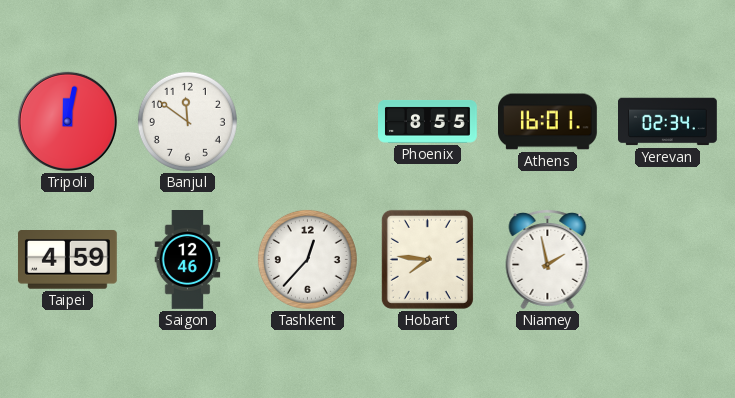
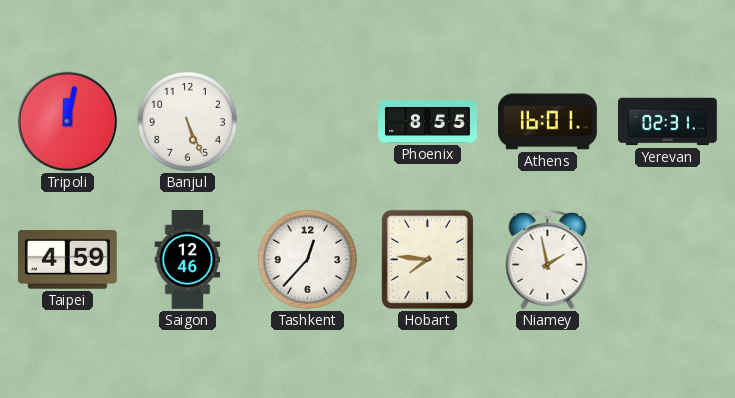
Banjul: 11:51 -> 5:26
Yerevan: 02:34 -> 02:31
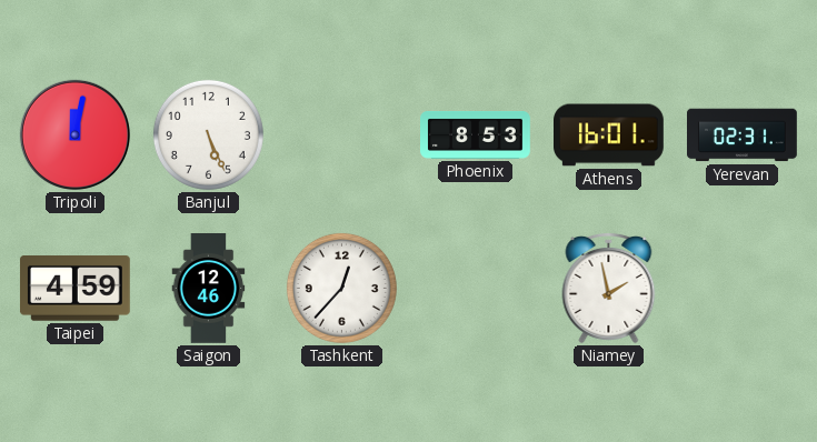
Phoenix: 8:55 -> 8:53
Hobart: 7:46 -> none
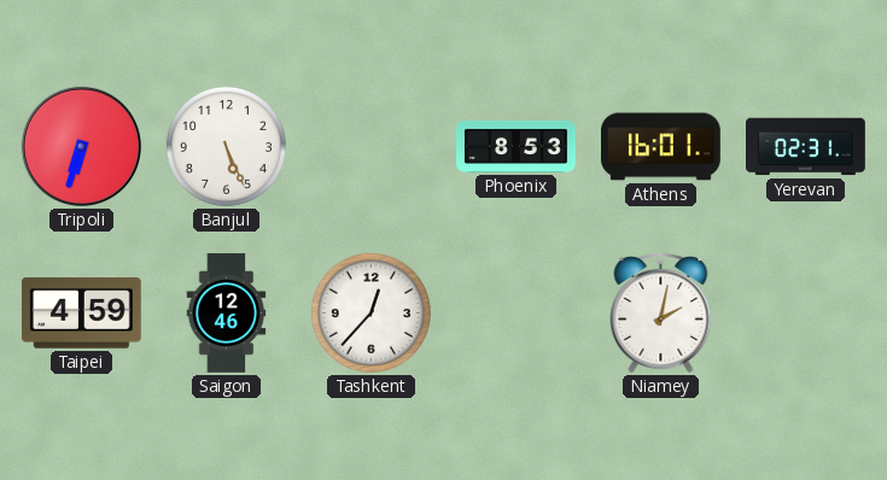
Tripoli: 12:02 -> 6:33
Niamey: 1:58 -> 2:02
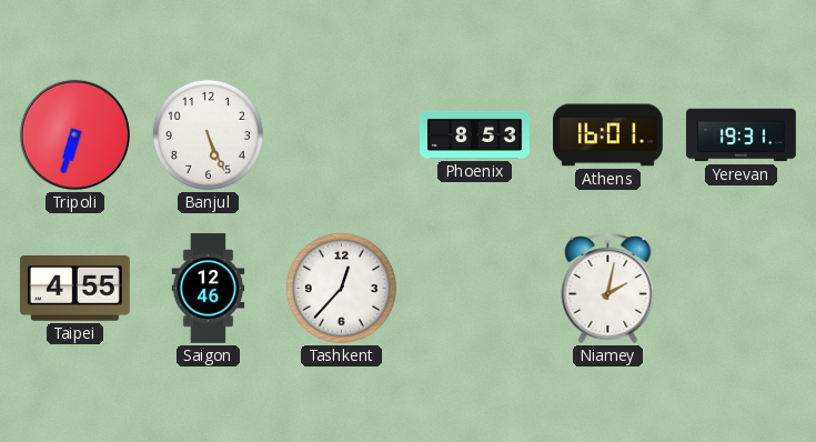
Yerevan: 02:31 -> 19:31
Taipei: 4:59 -> 4:55
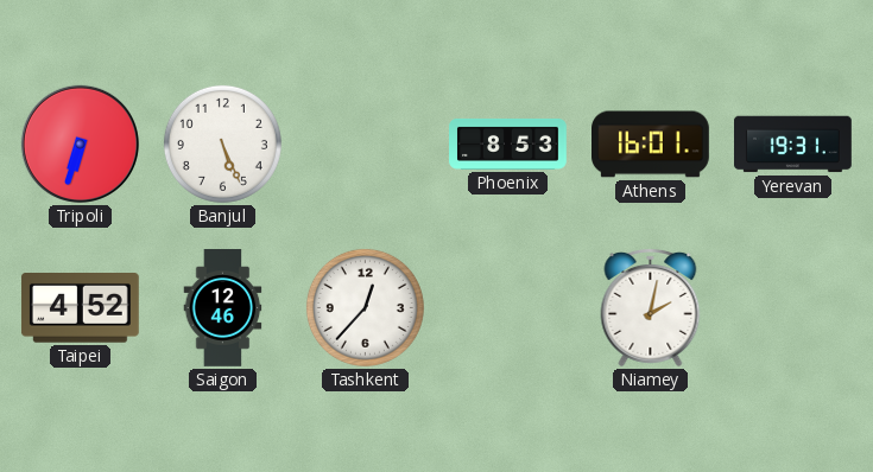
Taipei: 4:55 -> 4:52
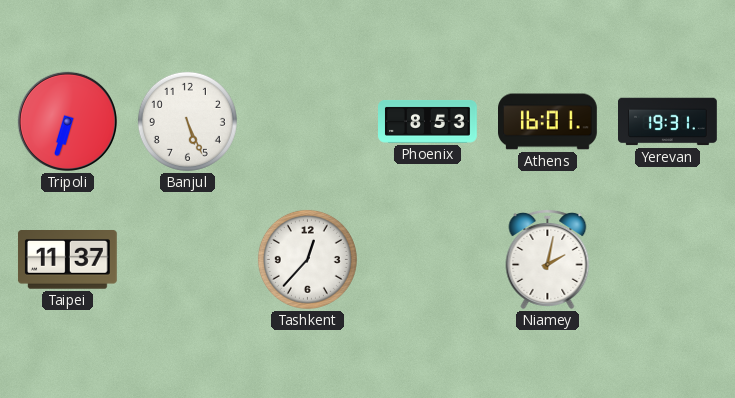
Taipei: 4:52 -> 11:37
Saigon: 12:46 -> none
